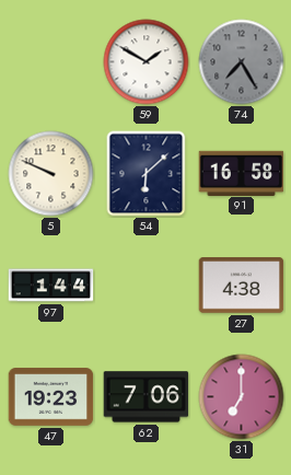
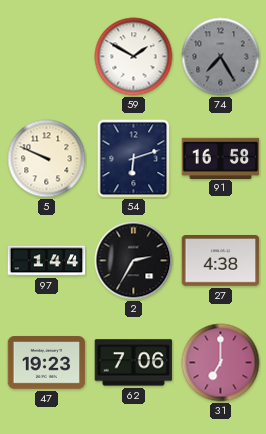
54: 6:08 -> 6:12
2: none -> 2:35
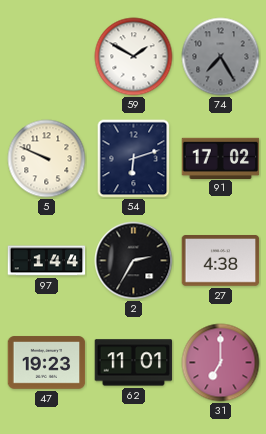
91: 16:58 -> 17:02
62: 7:06 -> 11:01
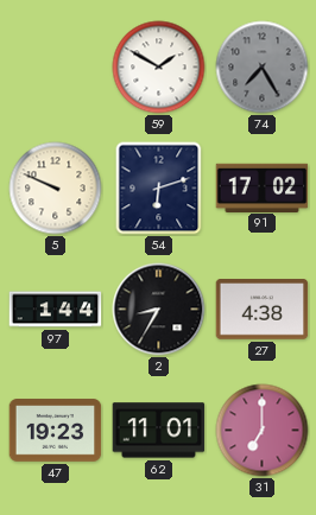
2: 2:35 -> 8:35
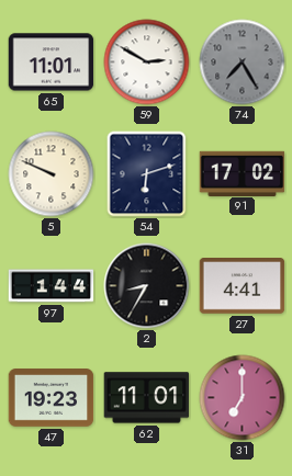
65: none -> 11:01
59: 1:50 -> 2:50
27: 4:38 -> 4:41
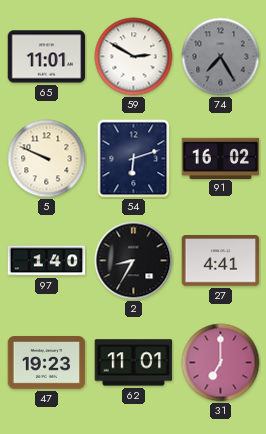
91: 17:02 -> 16:02
97: 1:44 -> 1:40
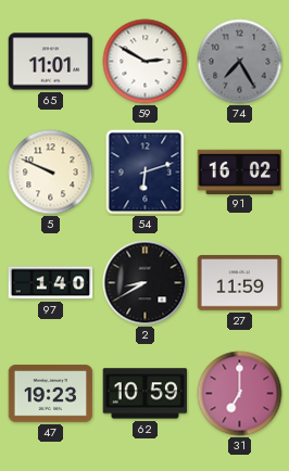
2: 8:35 -> 8:40
27: 4:41 -> 11:59
62: 11:01 -> 10:59
